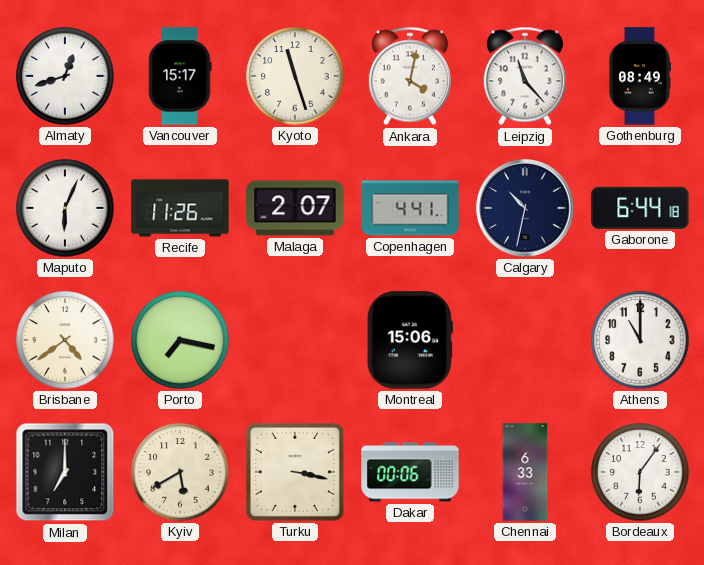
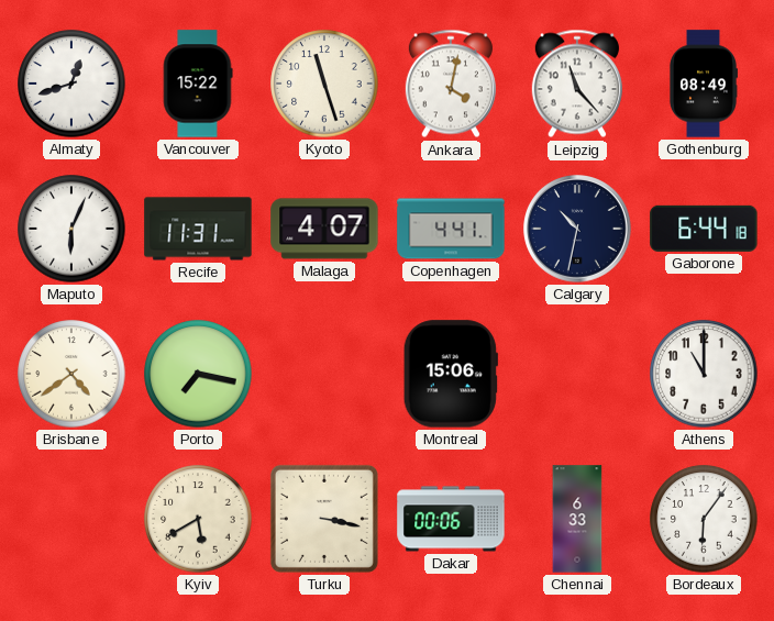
Vancouver: 15:17 -> 15:22
Recife: 11:26 -> 11:31
Malaga: 2:07 -> 4:07
Milan: 7:00 -> none
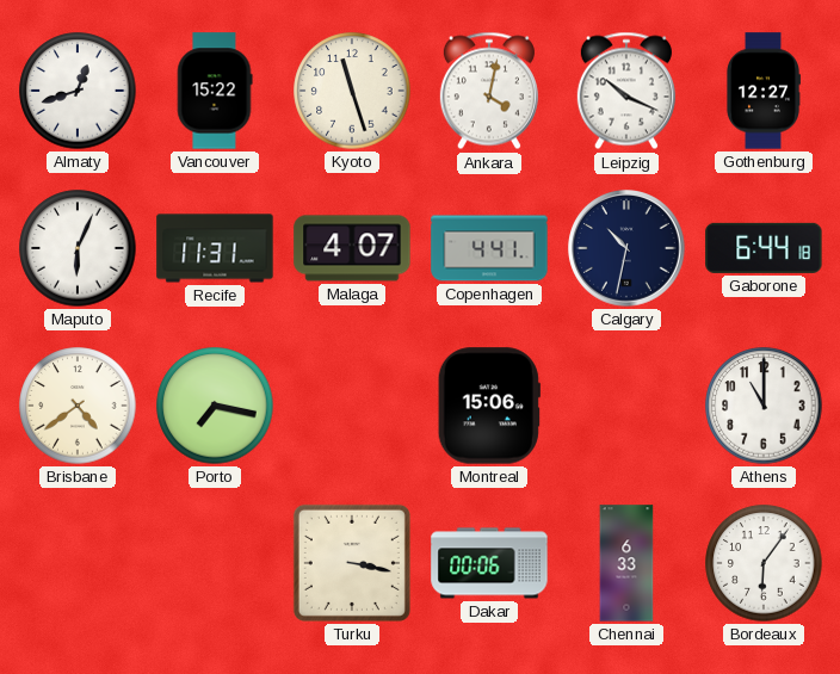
Leipzig: 11:23 -> 10:19
Gothenburg: 08:49 -> 12:27
Kyiv: 5:40 -> none
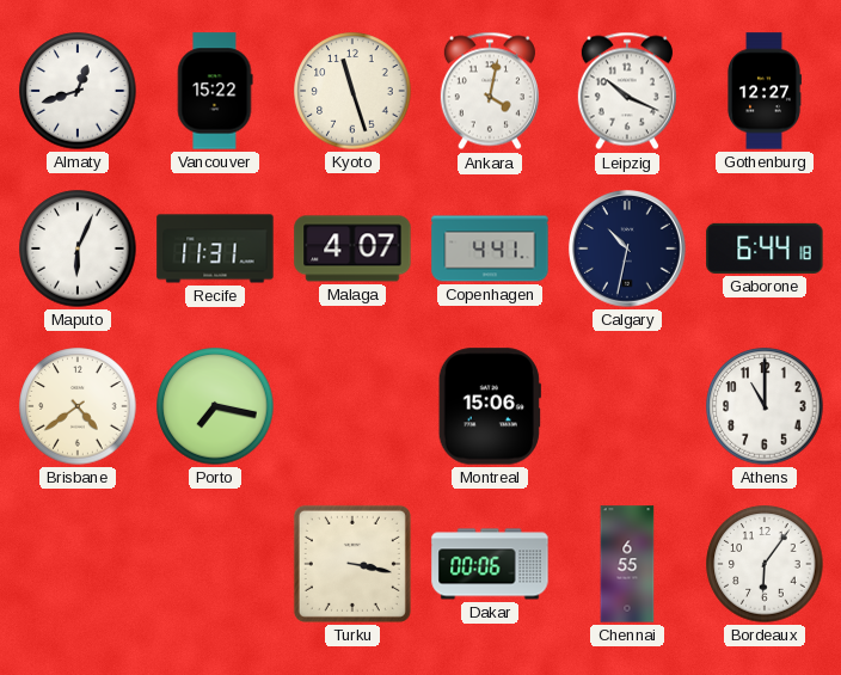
Chennai: 6:33 -> 6:55
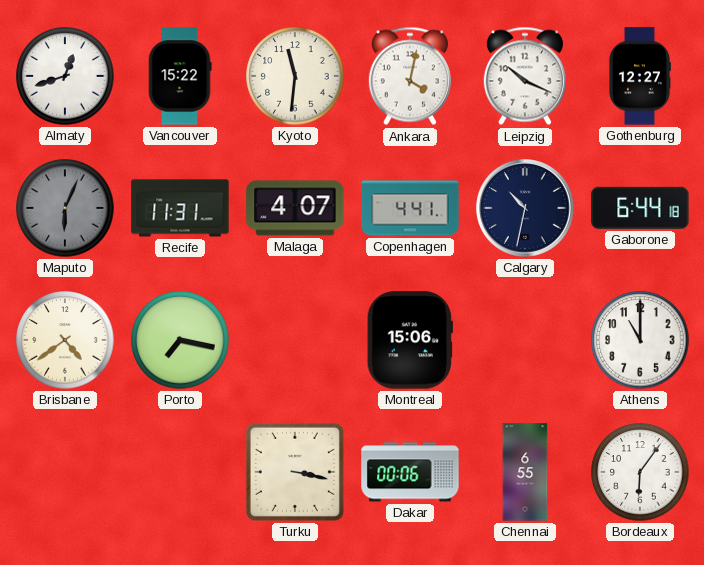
Kyoto: 11:27 -> 11:31
Maputo dial: white -> grey
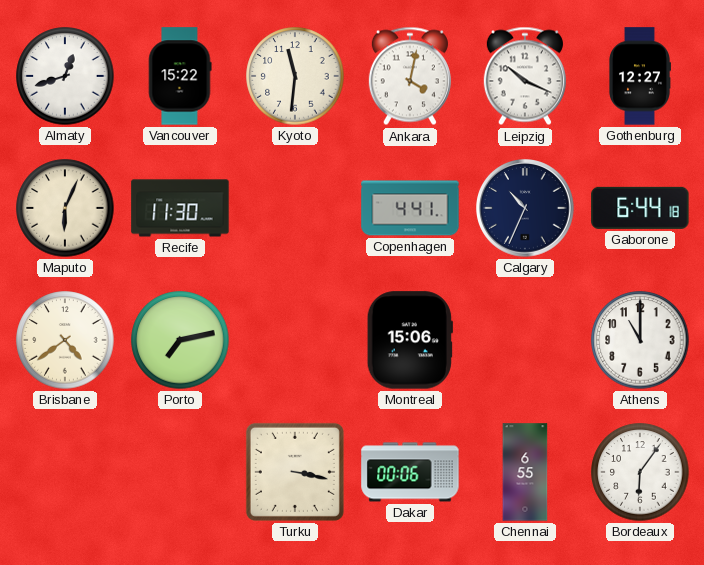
Maputo dial: grey -> cream
Recife: 11:31 -> 11:30
Malaga: 4:07 -> none
Calgary: 10:32 -> 10:34
Porto: 7:17 -> 7:13
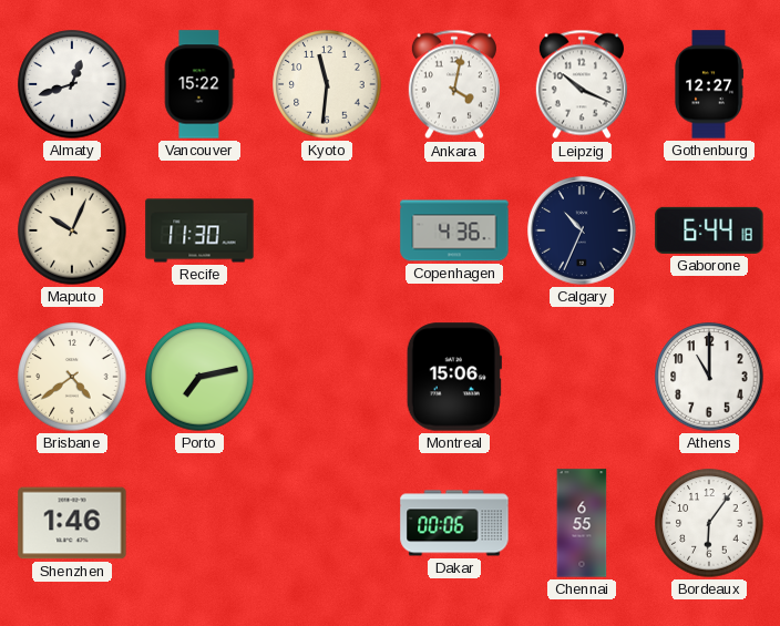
Maputo: 6:04 -> 10:04
Copenhagen: 4:41 -> 4:36
Shenzhen: none -> 1:46
Turku: 3:17 -> none
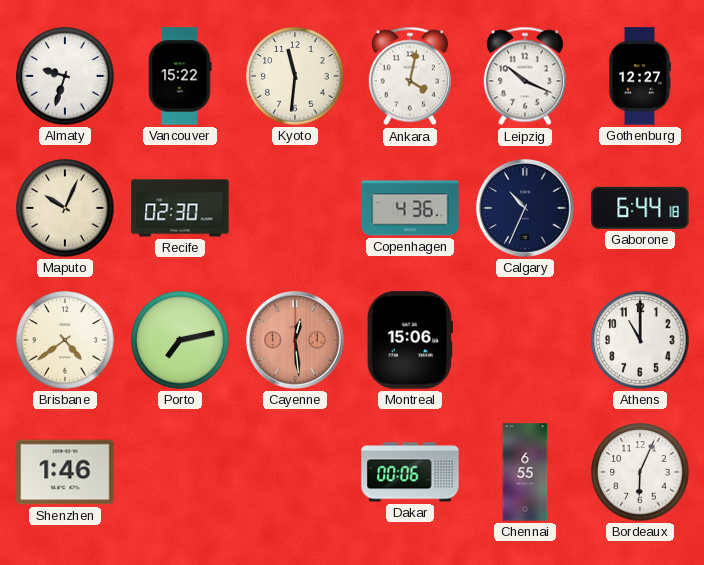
Almaty: 12:42 -> 9:33
Recife: 11:30 -> 02:30
Cayenne: none -> 12:29
Bordeaux: 6:06 -> 6:04
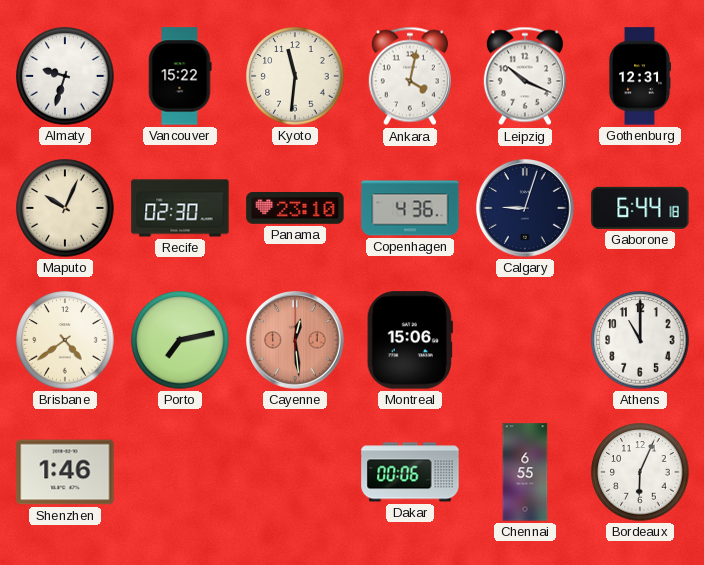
Gothenburg: 12:27 -> 12:31
Panama: none -> 23:10
Calgary: 10:34 -> 9:03
